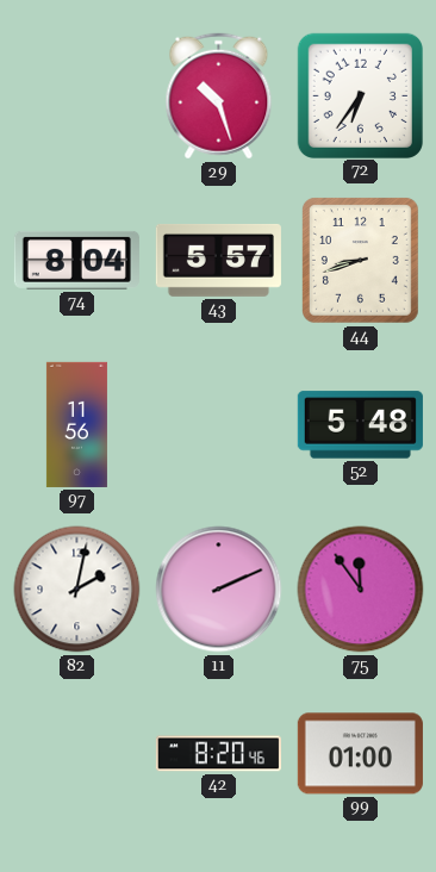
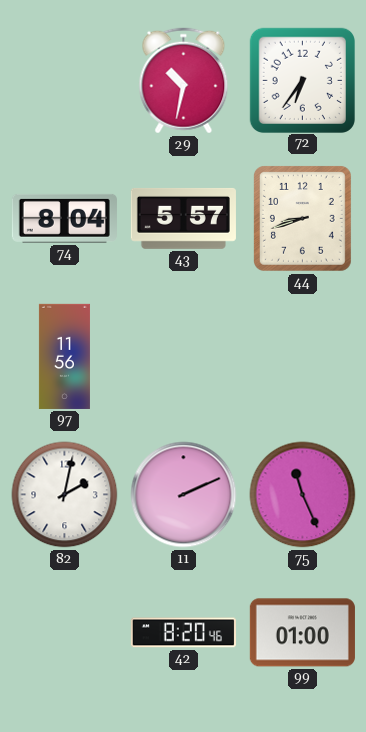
29: 10:27 -> 10:32
52: 5:48 -> none
75: 11:54 -> 11:26
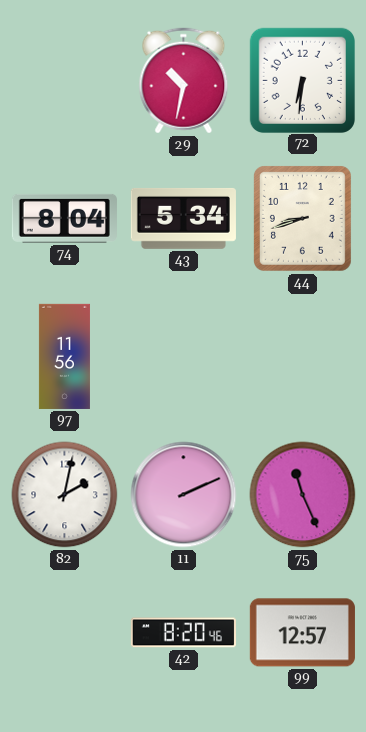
72: 6:36 -> 6:31
43: 5:57 -> 5:34
99: 01:00 -> 12:57
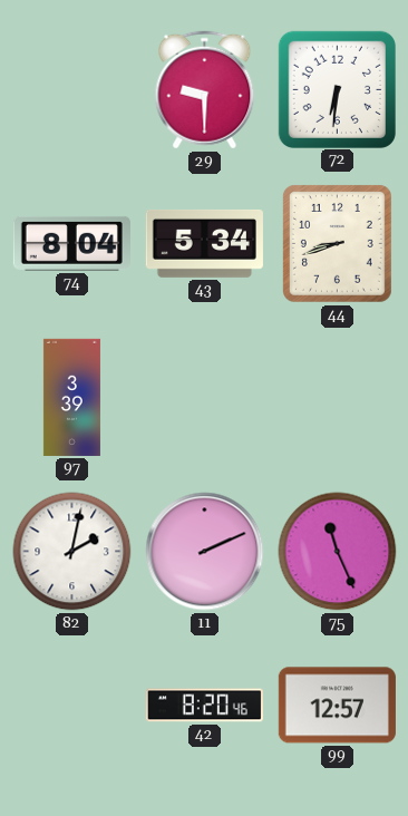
29: 10:32 -> 9:30
97: 11:56 -> 3:39
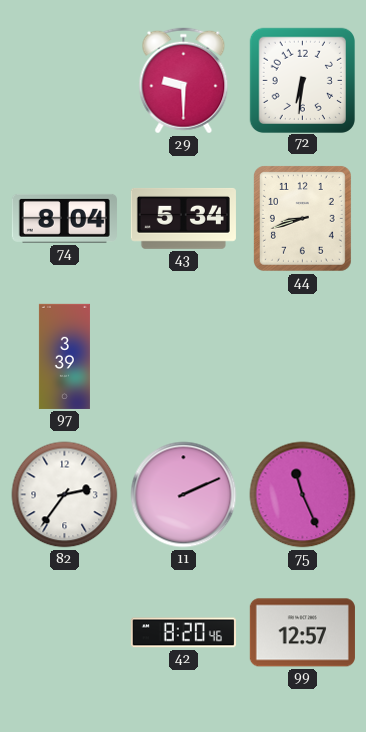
82: 2:02 -> 2:36
